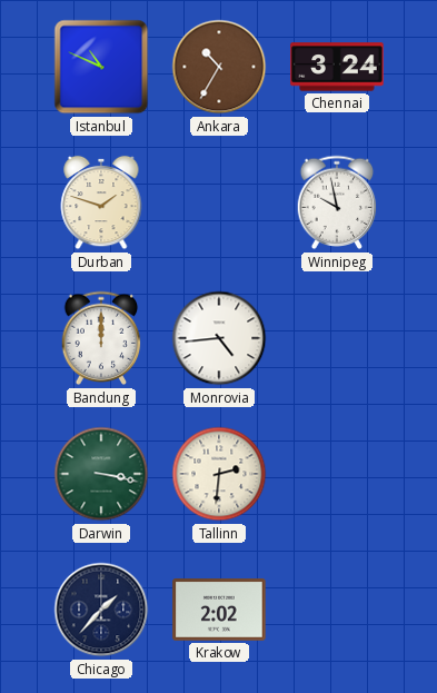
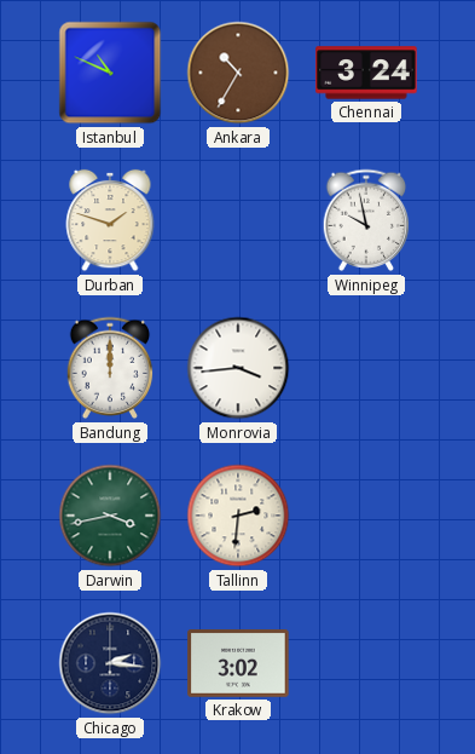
Monrovia: 4:44 -> 3:44
Darwin: 3:17 -> 3:43
Chicago: 1:37 -> 2:16
Krakow: 2:02 -> 3:02
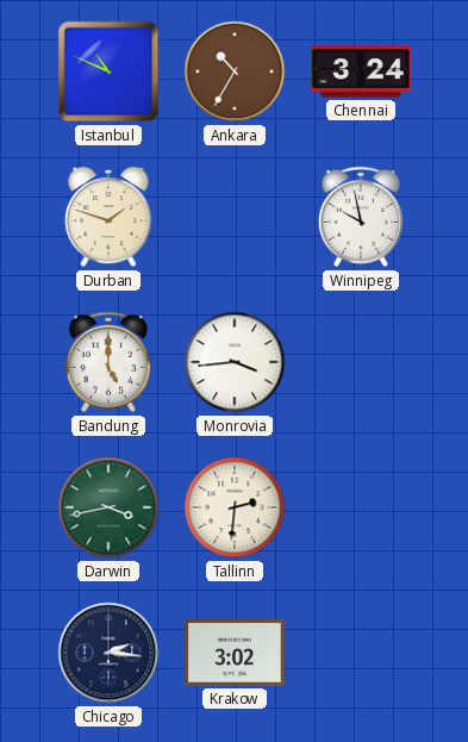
Bandung: 12:00 -> 5:00
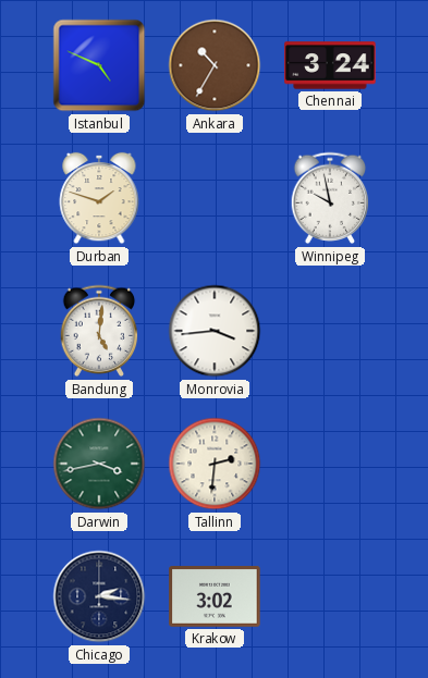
Istanbul: 10:49 -> 4:49
Bandung: 5:00 -> 5:01
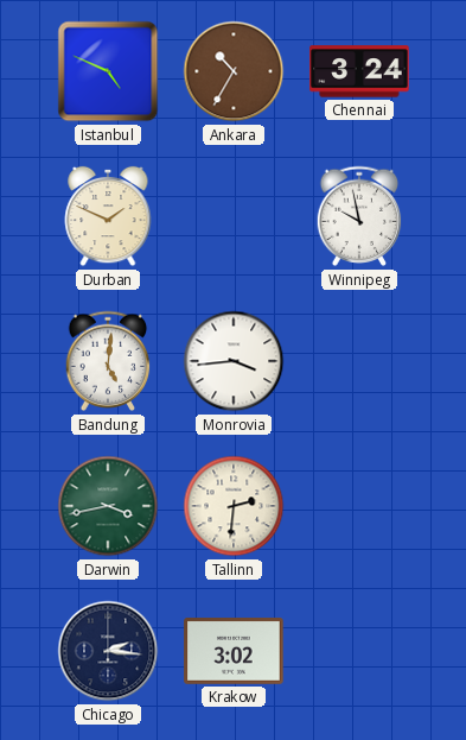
Durban: 1:48 -> 1:49
